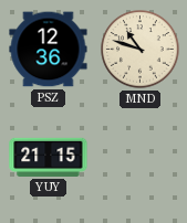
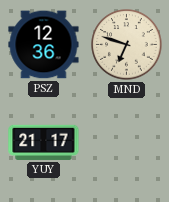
MND: 10:48 -> 6:48
YUY: 21:15 -> 21:17
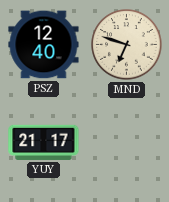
PSZ: 12:36 -> 12:40
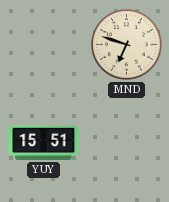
PSZ: 12:40 -> none
YUY: 21:17 -> 15:51
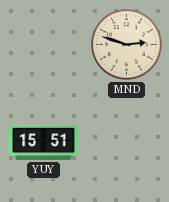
MND: 6:48 -> 2:48
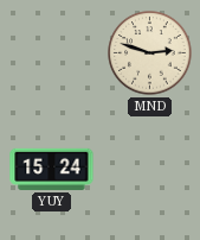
YUY: 15:51 -> 15:24
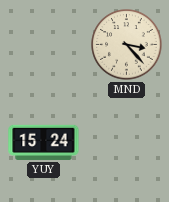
MND: 2:48 -> 3:23
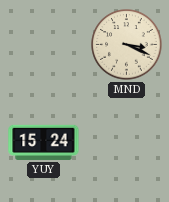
MND: 3:23 -> 3:19
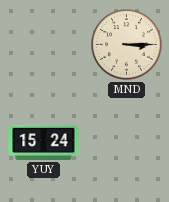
MND: 3:19 -> 3:15
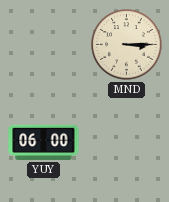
YUY: 15:24 -> 06:00
